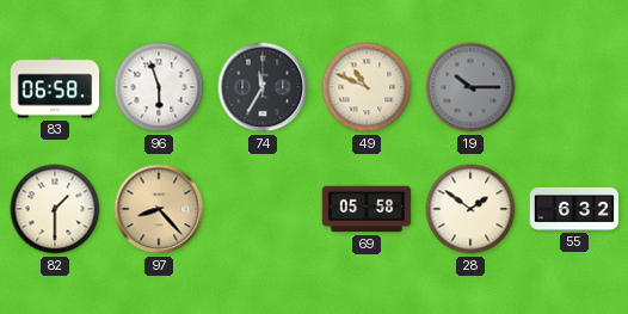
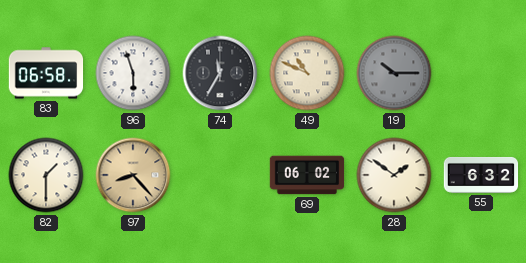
69: 05:58 -> 06:02
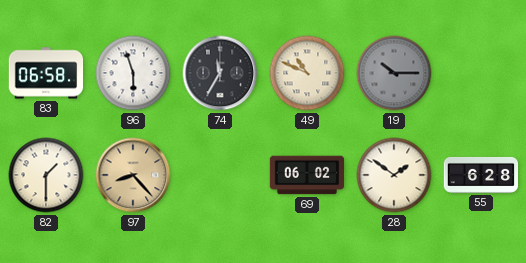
55: 6:32 -> 6:28
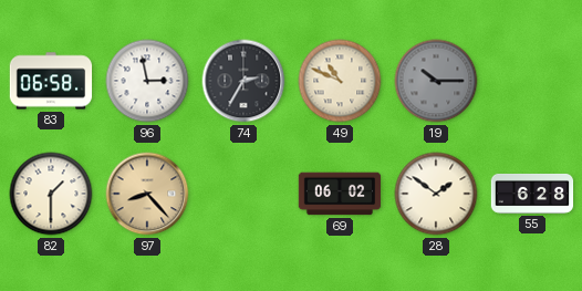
96: 5:57 -> 2:58
74: 11:35 -> 2:35
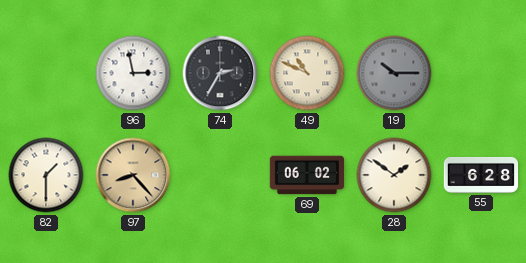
83: 06:58 -> none
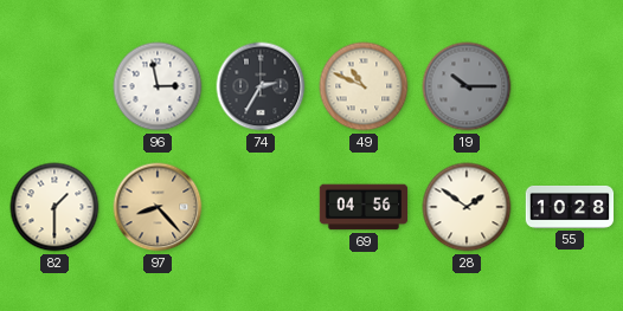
69: 06:02 -> 04:56
55: 6:28 -> 10:28
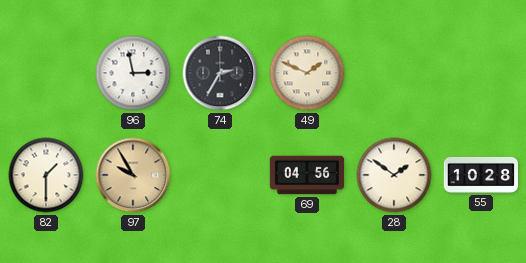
49: 10:49 -> 1:49
19: 10:15 -> none
97: 8:23 -> 9:55
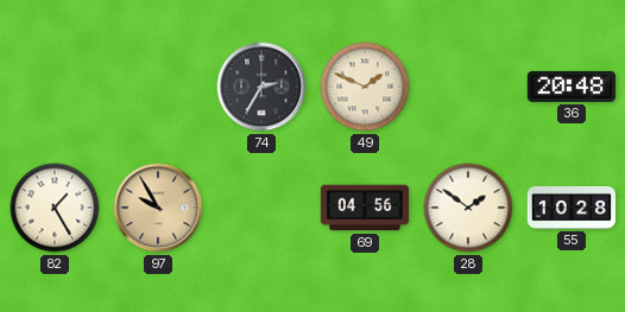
96: 2:58 -> none
36: none -> 20:48
82: 1:30 -> 1:25
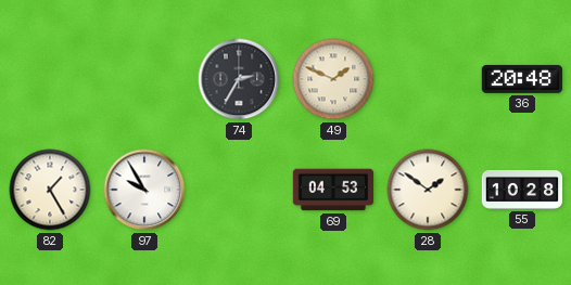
97 dial: champagne -> white
69: 04:56 -> 04:53
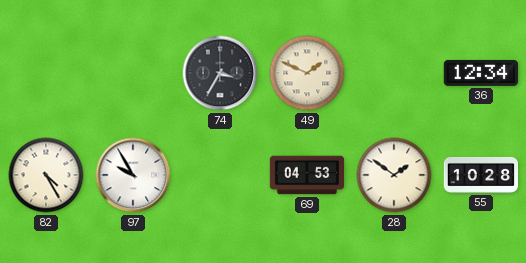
74: 2:35 -> 3:35
36: 20:48 -> 12:34
82: 1:25 -> 4:25
